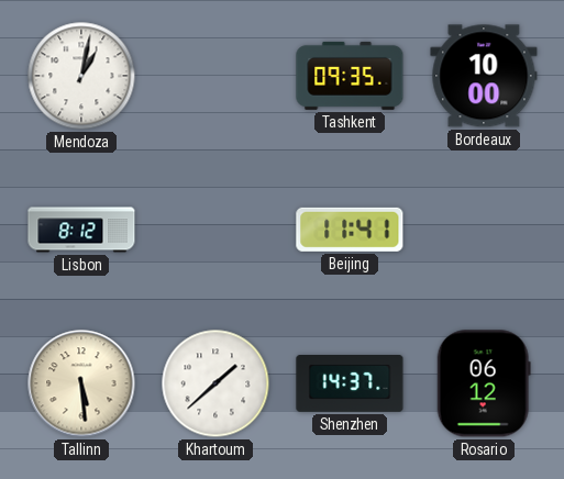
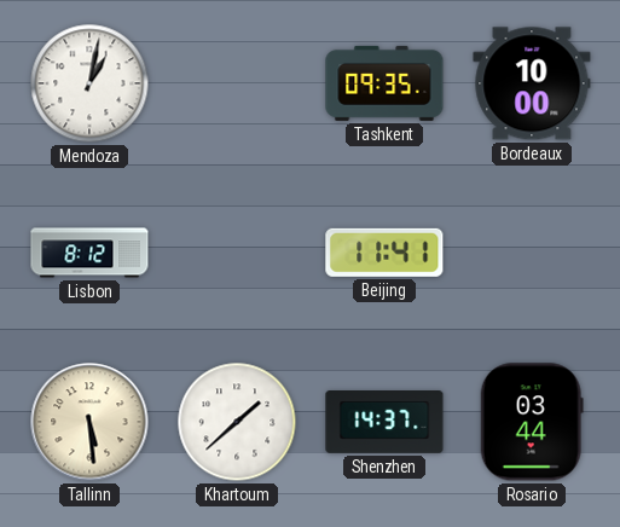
Rosario: 06:12 -> 03:44
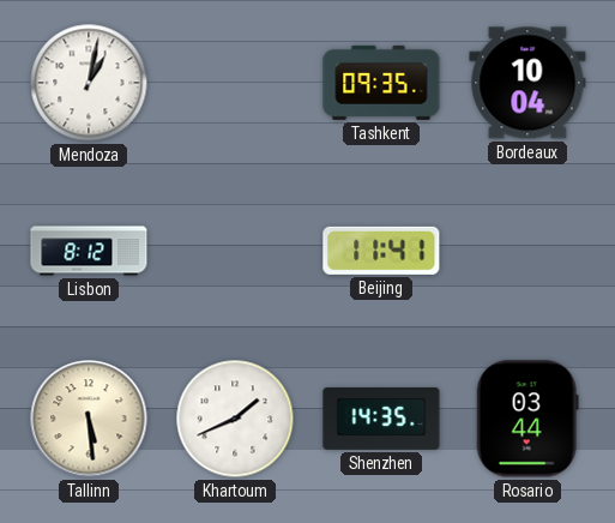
Bordeaux: 10:00 -> 10:04
Khartoum: 1:38 -> 1:41
Shenzhen: 14:37 -> 14:35
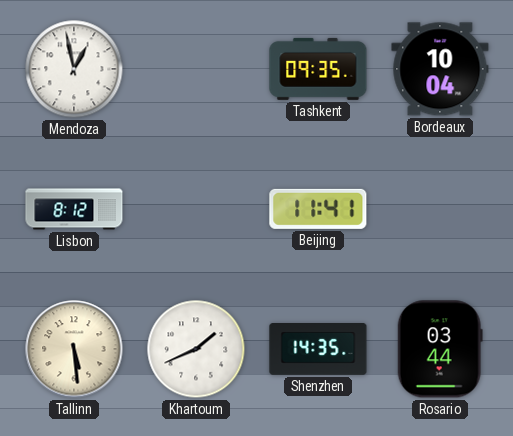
Mendoza: 1:02 -> 12:58
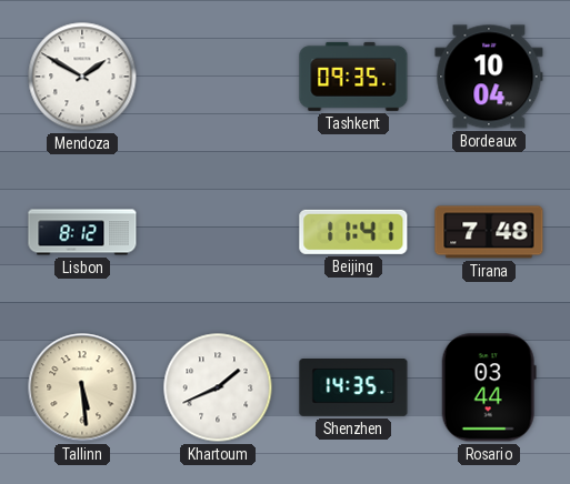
Mendoza: 12:58 -> 1:50
Tirana: none -> 7:48
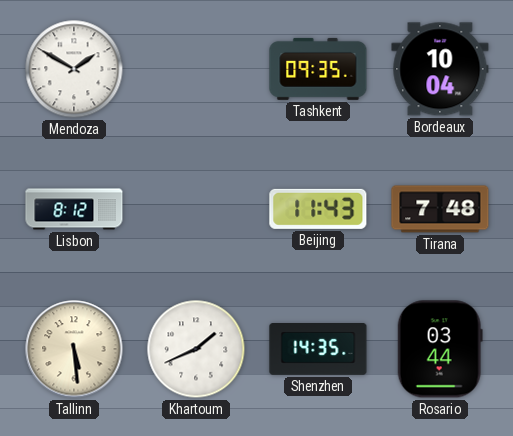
Beijing: 11:41 -> 11:43
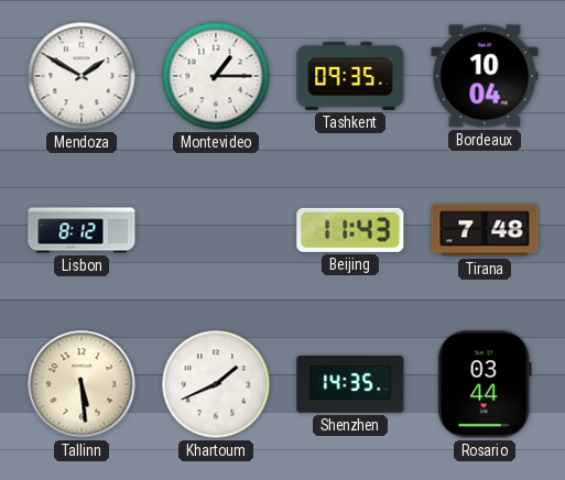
Montevideo: none -> 1:15
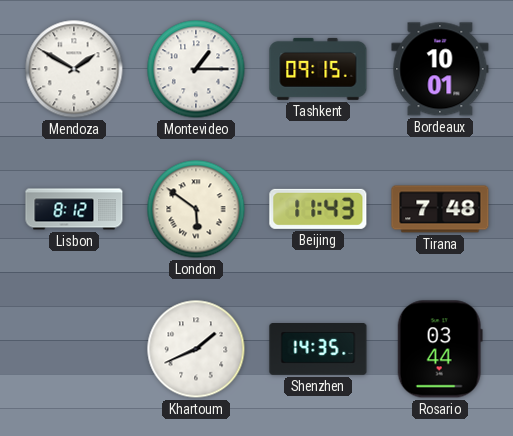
Tashkent: 09:35 -> 09:15
Bordeaux: 10:04 -> 10:01
London: none -> 5:51
Tallinn: 5:29 -> none
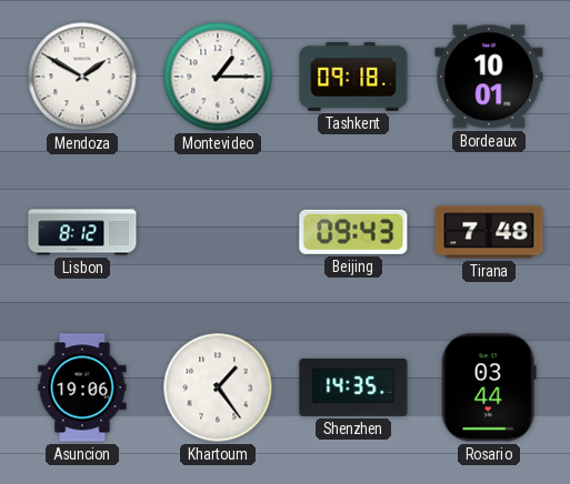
Tashkent: 09:15 -> 09:18
London: 5:51 -> none
Beijing: 11:43 -> 09:43
Asuncion: none -> 19:06
Khartoum: 1:41 -> 1:24
